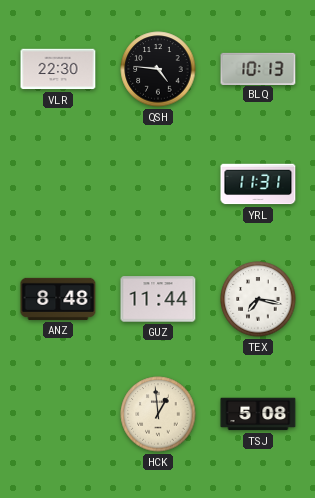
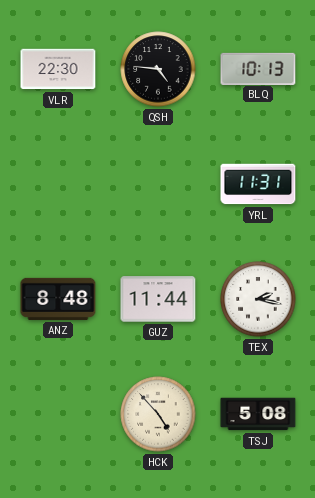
TEX: 7:17 -> 2:17
HCK: 12:59 -> 4:53
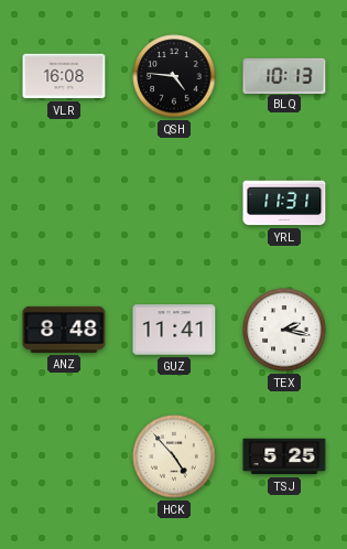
VLR: 22:30 -> 16:08
GUZ: 11:44 -> 11:41
TSJ: 5:08 -> 5:25
